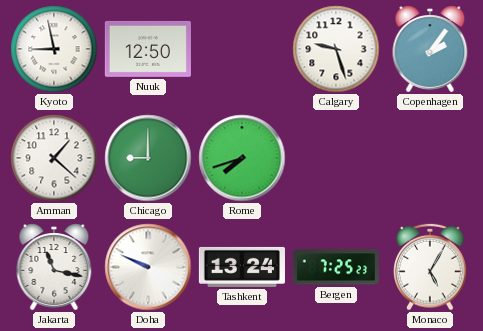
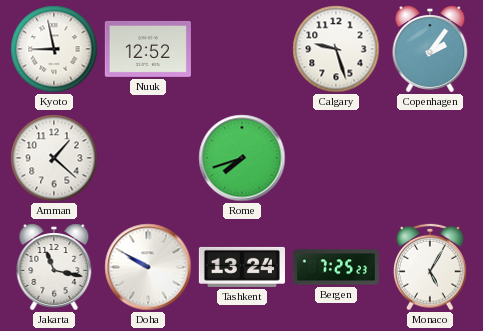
Nuuk: 12:50 -> 12:52
Chicago: 9:00 -> none
Doha: 9:49 -> 9:50
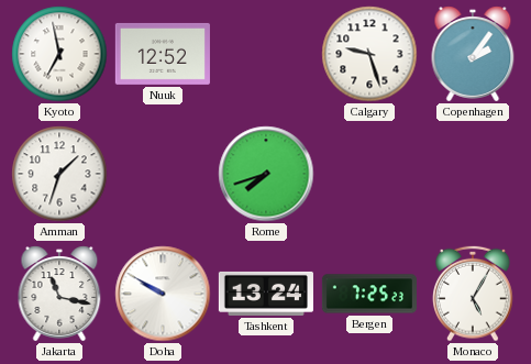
Kyoto: 8:58 -> 6:58
Amman: 1:22 -> 1:33
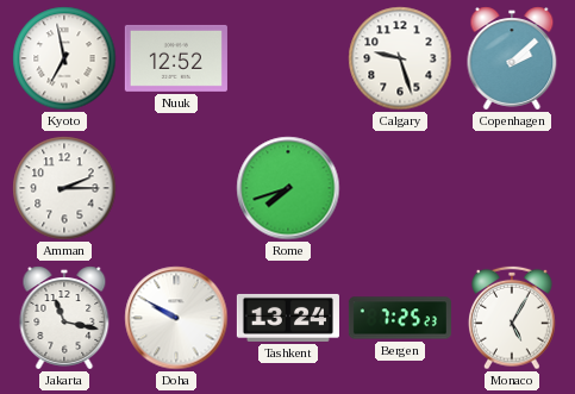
Copenhagen: 2:06 -> 2:08
Amman: 1:33 -> 2:15
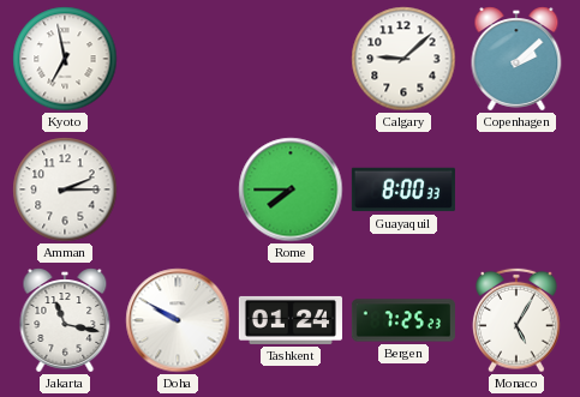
Nuuk: 12:52 -> none
Calgary: 9:27 -> 9:08
Rome: 7:42 -> 7:45
Guayaquil: none -> 8:00
Tashkent: 13:24 -> 01:24
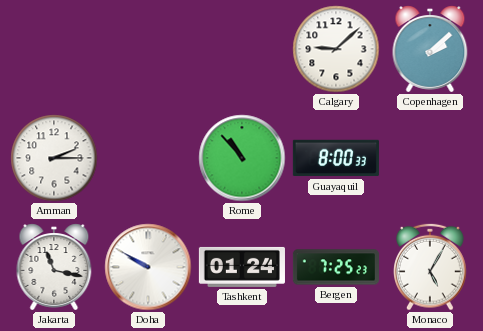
Kyoto: 6:58 -> none
Rome: 7:45 -> 10:53
